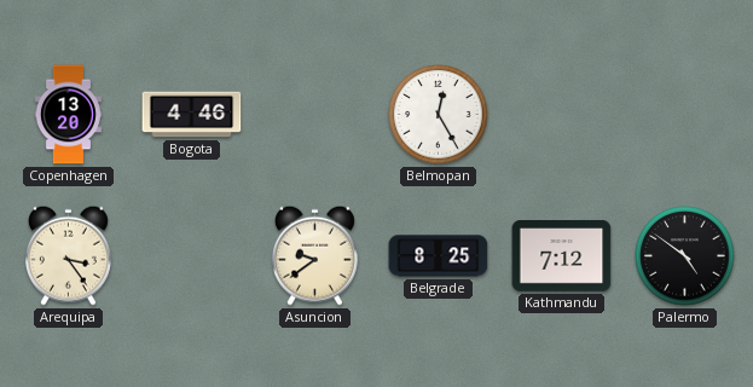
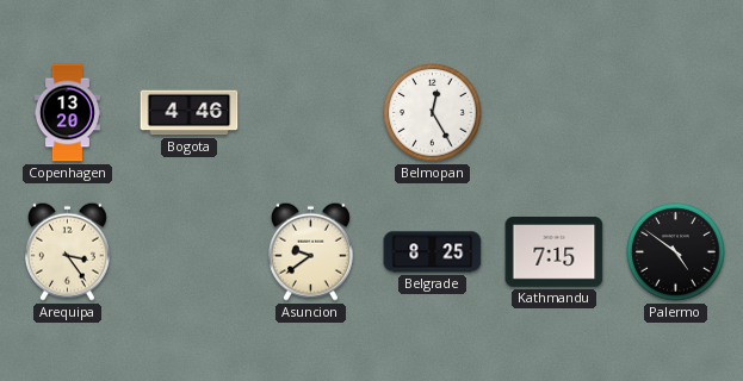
Kathmandu: 7:12 -> 7:15
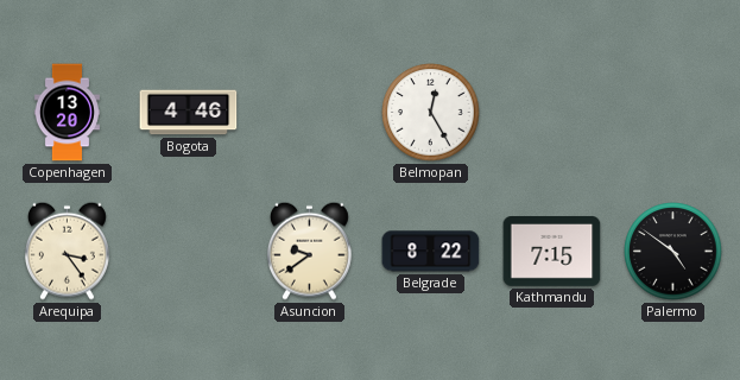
Belgrade: 8:25 -> 8:22
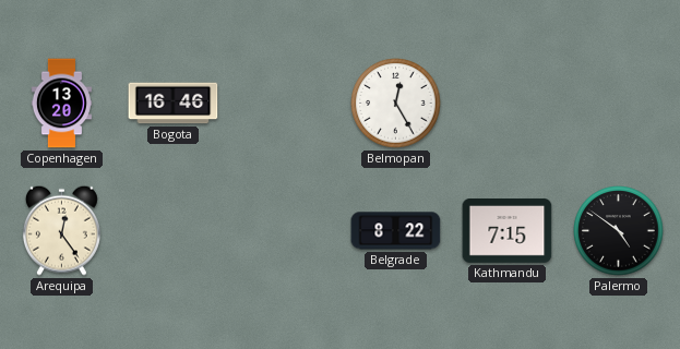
Bogota: 4:46 -> 16:46
Arequipa: 3:24 -> 12:24
Asuncion: 9:39 -> none
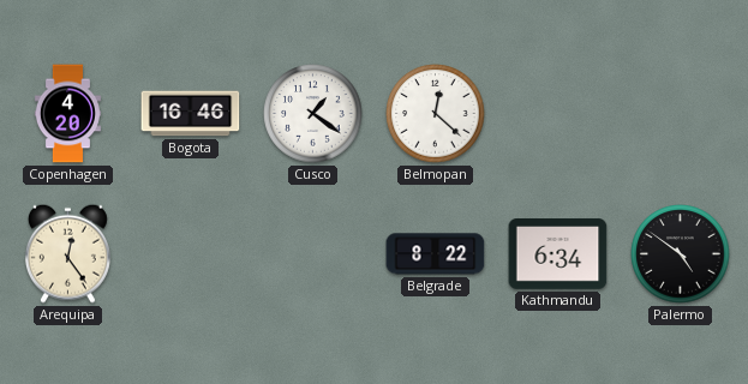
Copenhagen: 13:20 -> 4:20
Cusco: none -> 1:21
Belmopan: 12:25 -> 12:22
Kathmandu: 7:15 -> 6:34
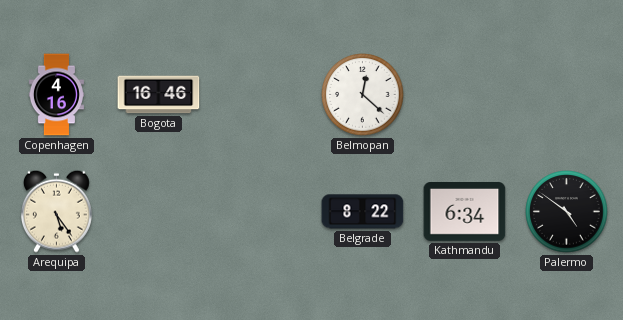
Copenhagen: 4:20 -> 4:16
Cusco: 1:21 -> none
Arequipa: 12:24 -> 5:24
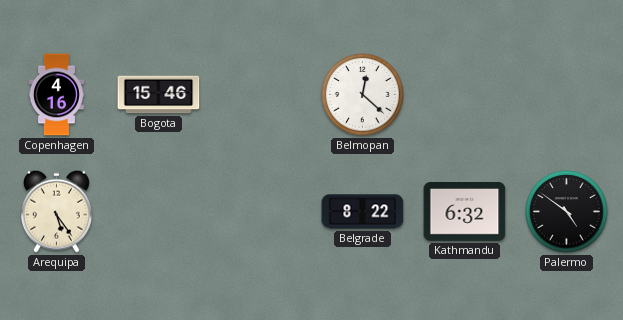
Bogota: 16:46 -> 15:46
Kathmandu: 6:34 -> 6:32
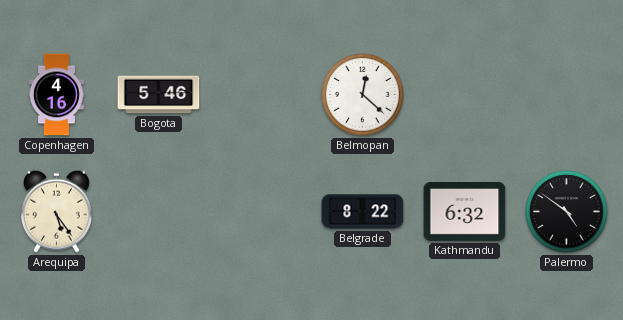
Bogota: 15:46 -> 5:46
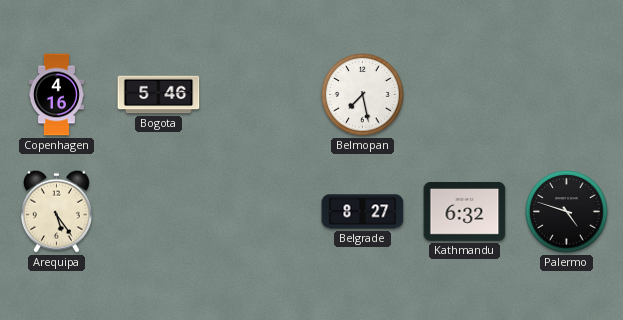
Belmopan: 12:22 -> 7:28
Belgrade: 8:22 -> 8:27
Palermo: 4:51 -> 4:48
